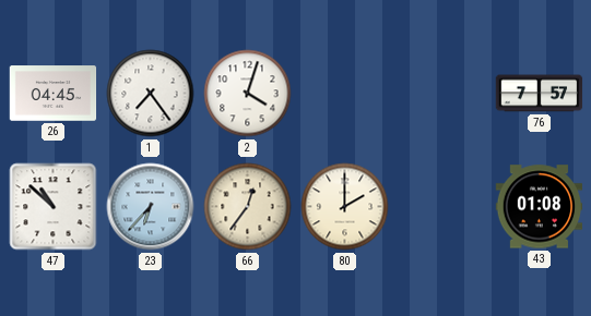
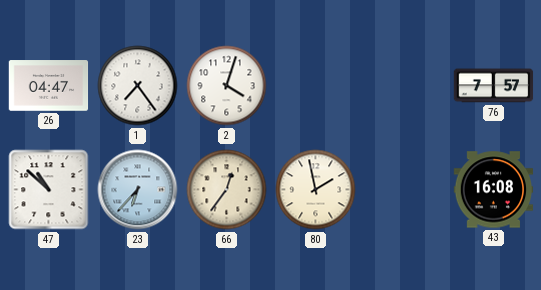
26: 04:45 -> 04:47
80: 2:00 -> 1:58
43: 01:08 -> 16:08
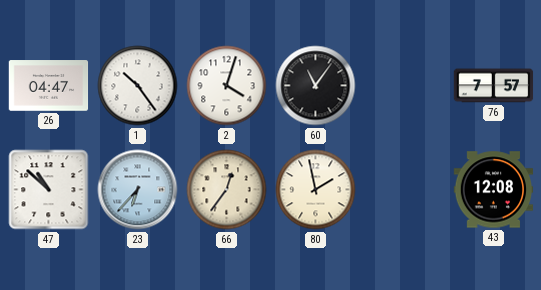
1: 7:24 -> 10:24
60: none -> 11:06
43: 16:08 -> 12:08
